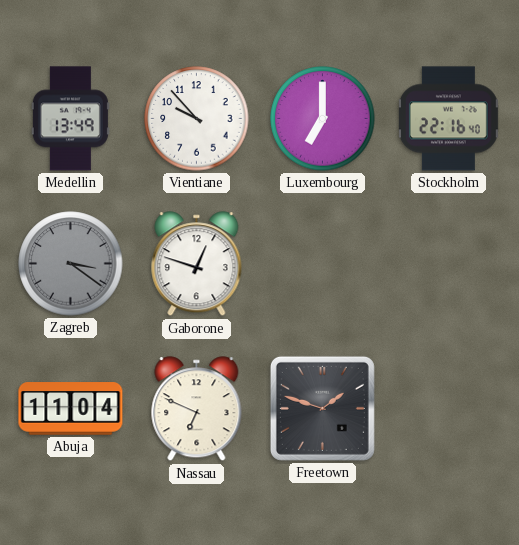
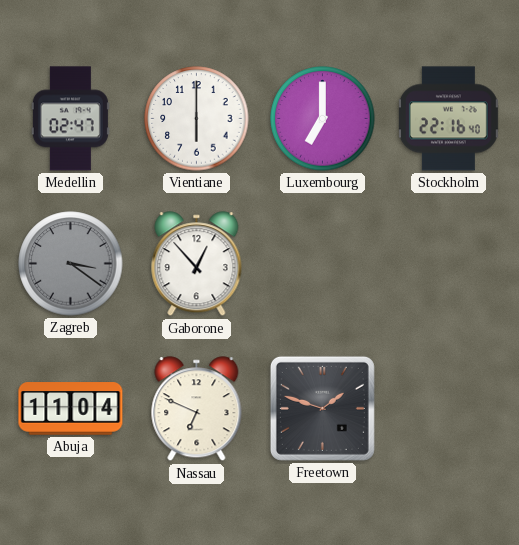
Medellin: 13:49 -> 02:47
Vientiane: 9:53 -> 6:00
Gaborone: 12:48 -> 12:53
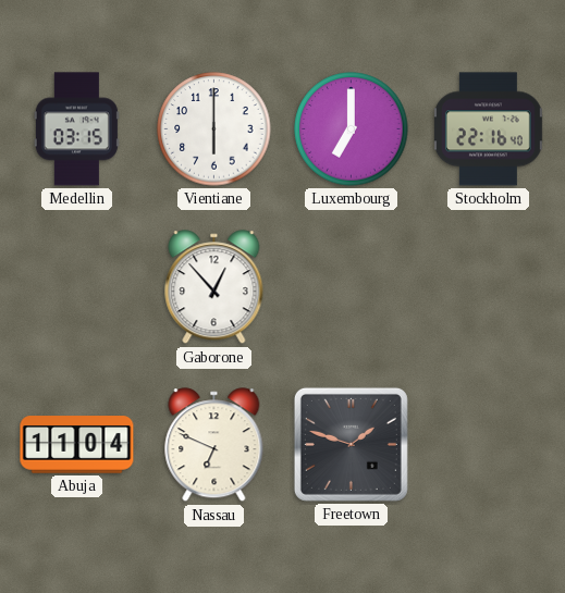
Medellin: 02:47 -> 03:15
Zagreb: 3:21 -> none
